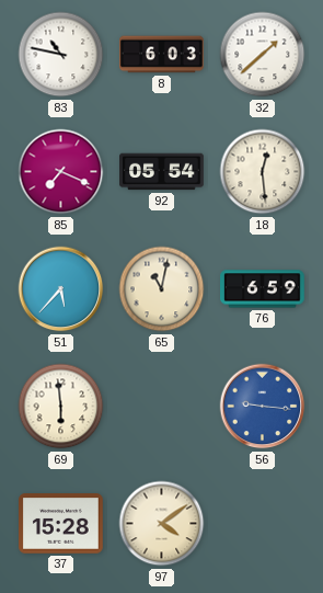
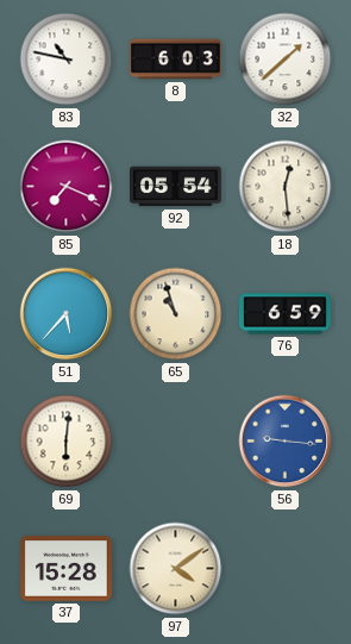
65: 11:02 -> 10:57
69: 5:59 -> 6:01
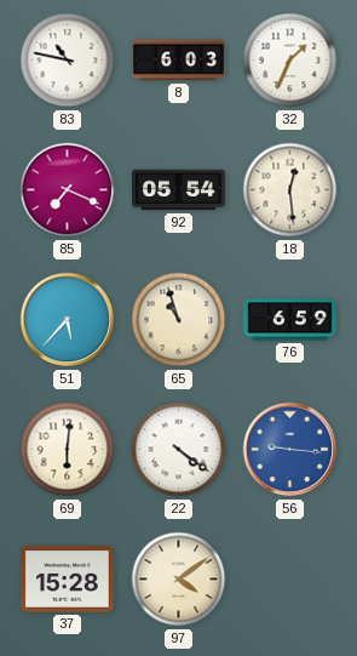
32: 1:38 -> 1:34
22: none -> 4:21
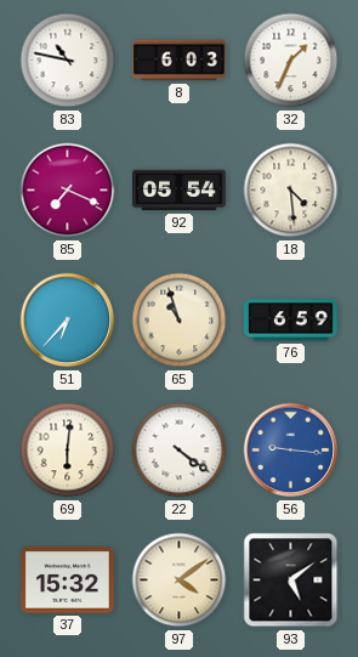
18: 12:29 -> 4:29
51: 5:37 -> 6:37
37: 15:28 -> 15:32
93: none -> 5:09
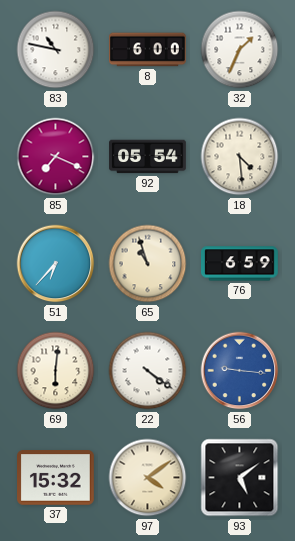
8: 6:03 -> 6:00
